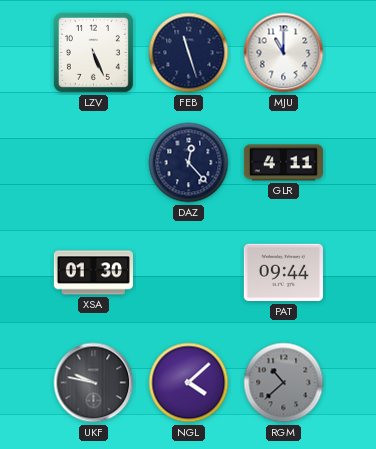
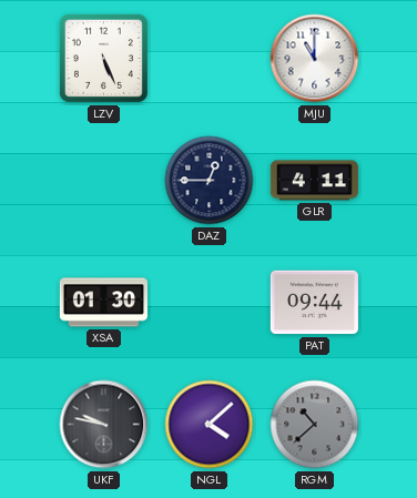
FEB: 11:27 -> none
DAZ: 12:23 -> 12:45
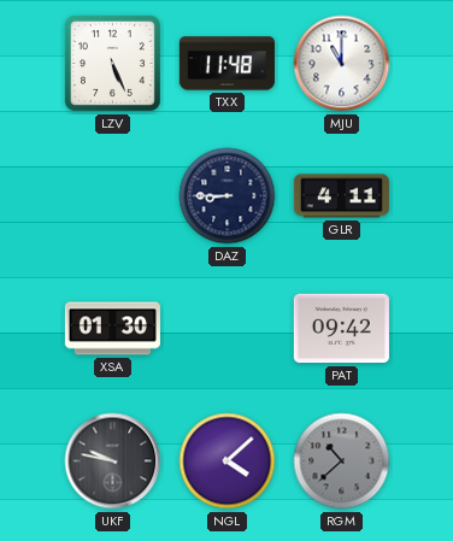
TXX: none -> 11:48
DAZ: 12:45 -> 8:45
PAT: 09:44 -> 09:42
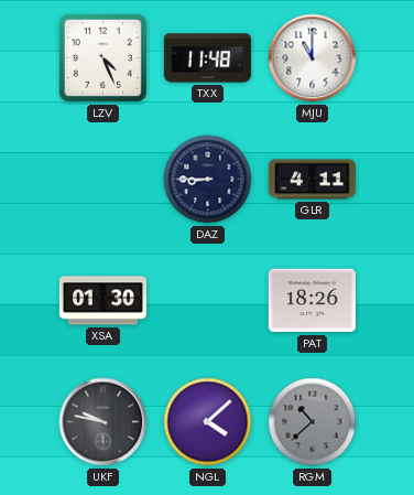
LZV: 5:26 -> 4:26
PAT: 09:42 -> 18:26
